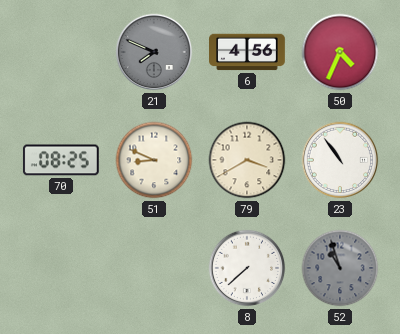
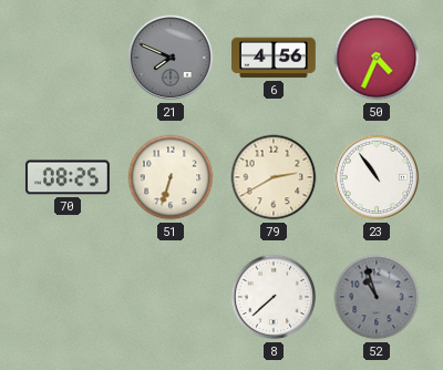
51: 8:49 -> 6:33
79: 3:40 -> 2:40
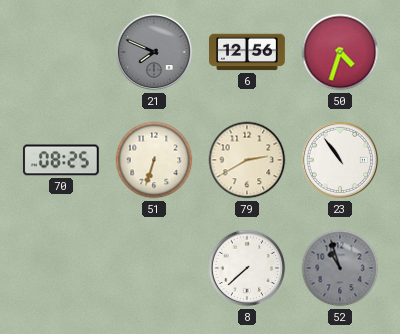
6: 4:56 -> 12:56
50: 4:34 -> 4:33
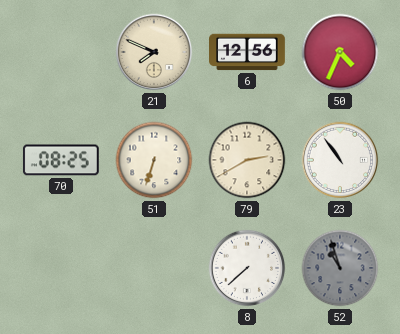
21 dial: grey -> cream
50: 4:33 -> 4:34
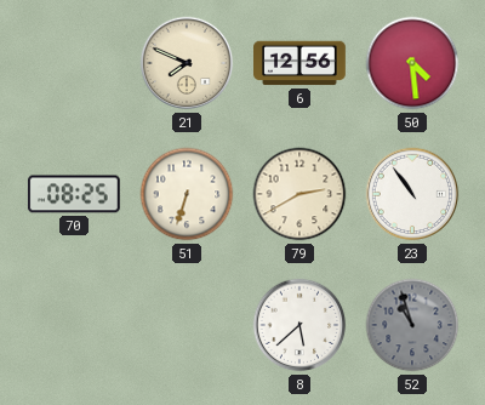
50: 4:34 -> 4:29
8: 7:38 -> 5:38
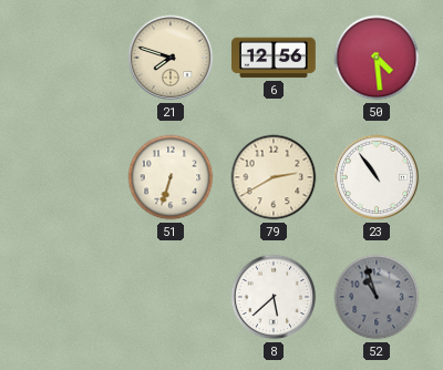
21: 7:49 -> 7:48
70: 08:25 -> none
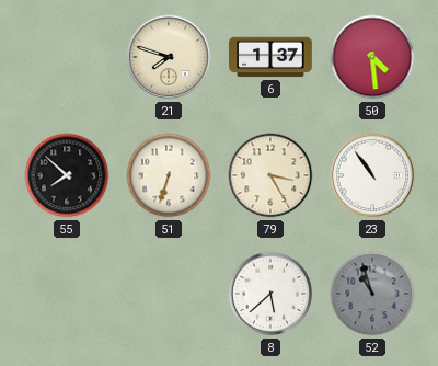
6: 12:56 -> 1:37
55: none -> 7:52
79: 2:40 -> 3:25
